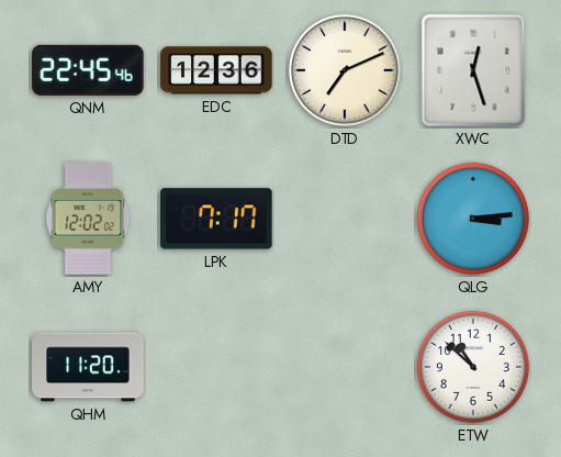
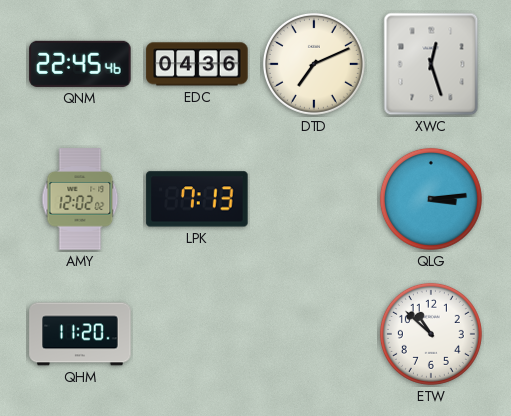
EDC: 12:36 -> 04:36
LPK: 7:17 -> 7:13
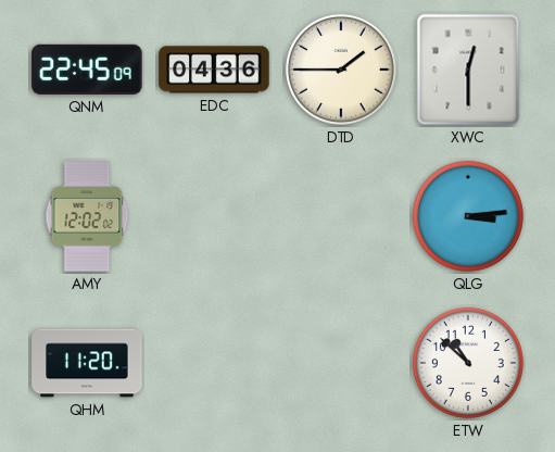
QNM: 22:45:46 -> 22:45:09
DTD: 7:11 -> 1:45
XWC: 12:27 -> 12:30
LPK: 7:13 -> none
